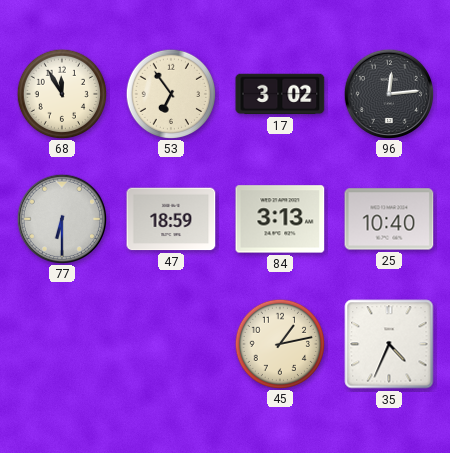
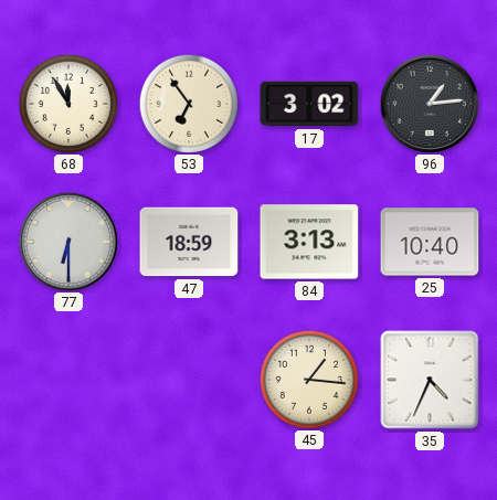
96: 12:14 -> 1:14
45: 1:13 -> 1:16
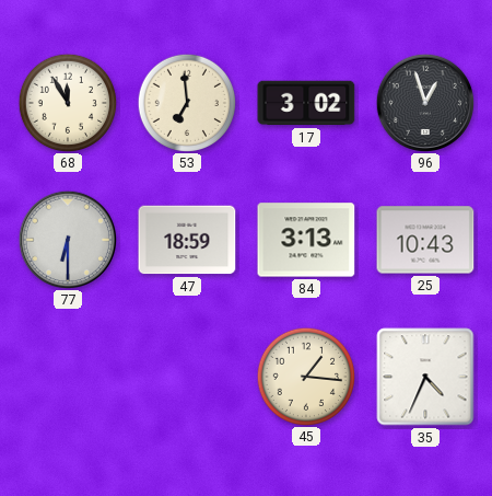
53: 6:54 -> 6:59
96: 1:14 -> 12:57
25: 10:40 -> 10:43
